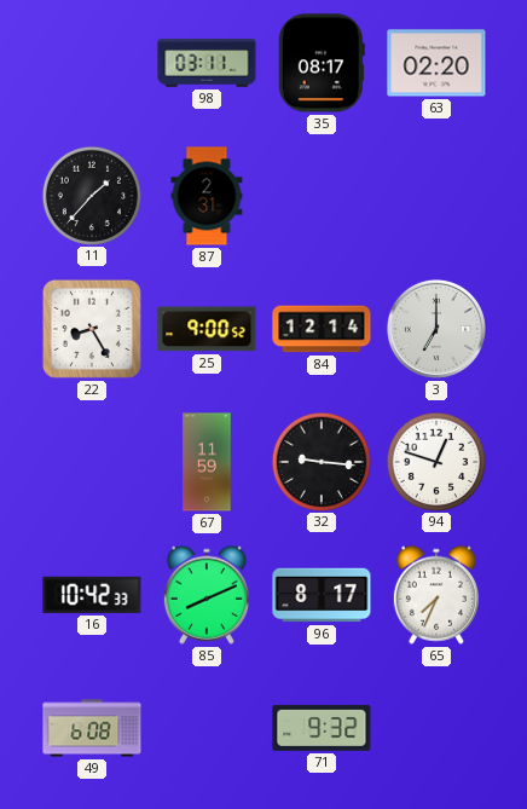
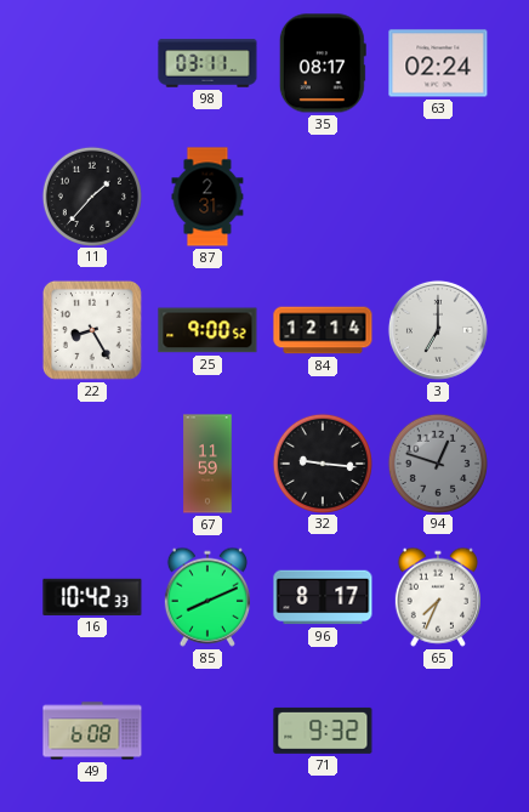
63: 02:20 -> 02:24
94 dial: white -> grey
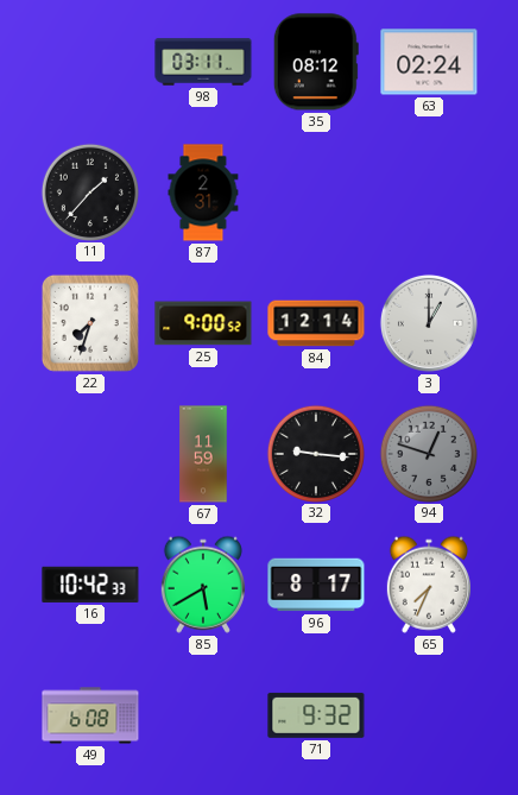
35: 08:17 -> 08:12
22: 8:25 -> 7:33
3: 7:00 -> 1:00
85: 8:11 -> 5:40
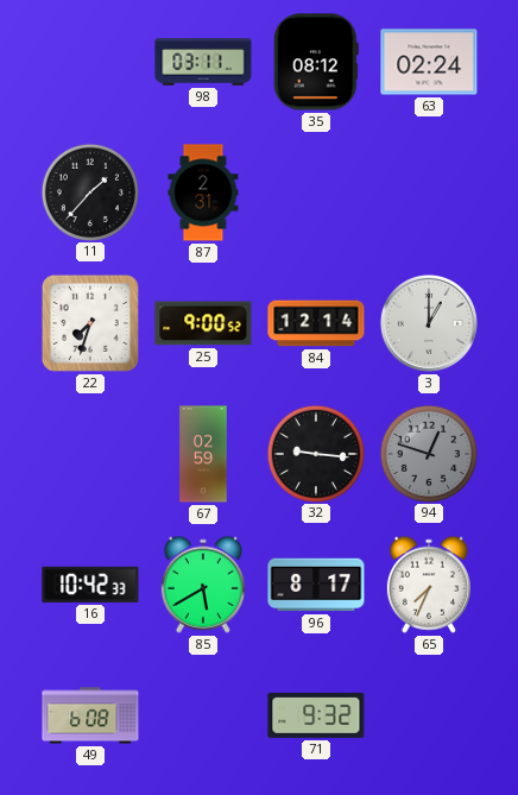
67: 11:59 -> 02:59
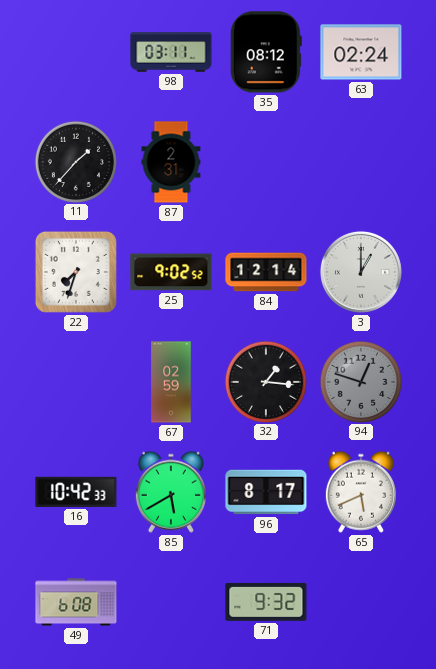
25: 9:00 -> 9:02
32: 9:16 -> 1:16
65: 7:34 -> 5:41
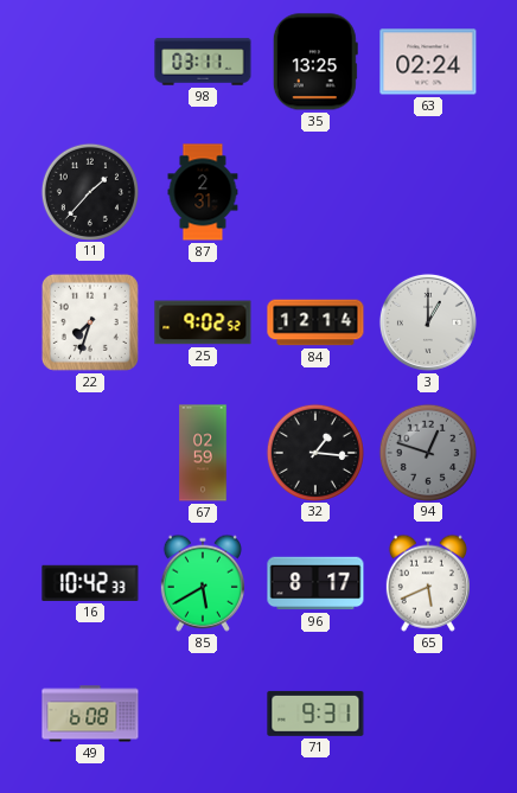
35: 08:12 -> 13:25
71: 9:32 -> 9:31
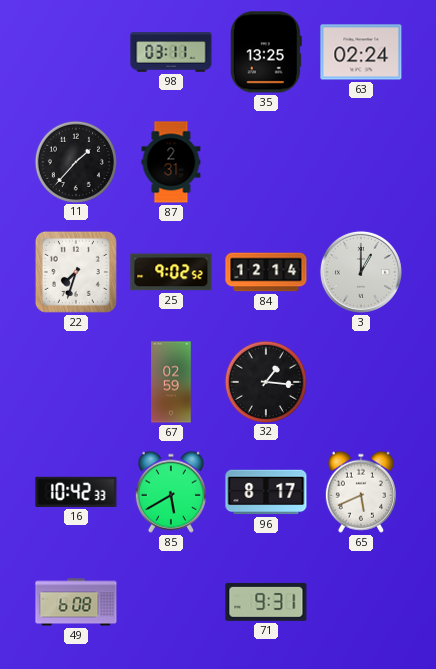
94: 12:48 -> none
